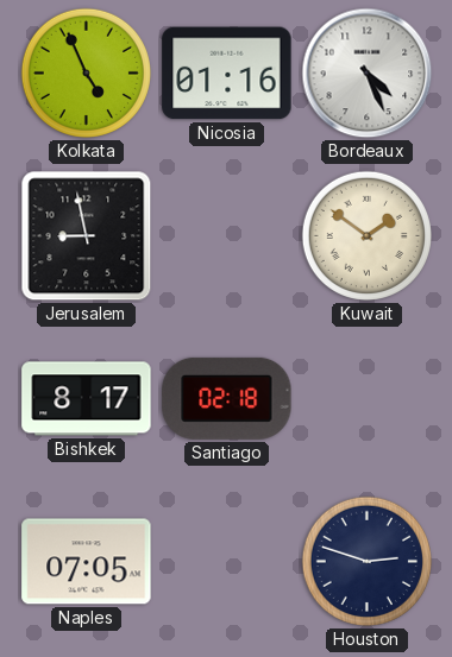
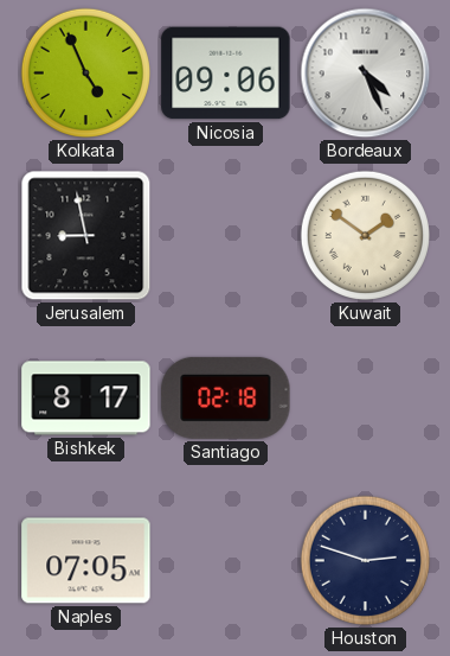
Nicosia: 01:16 -> 09:06
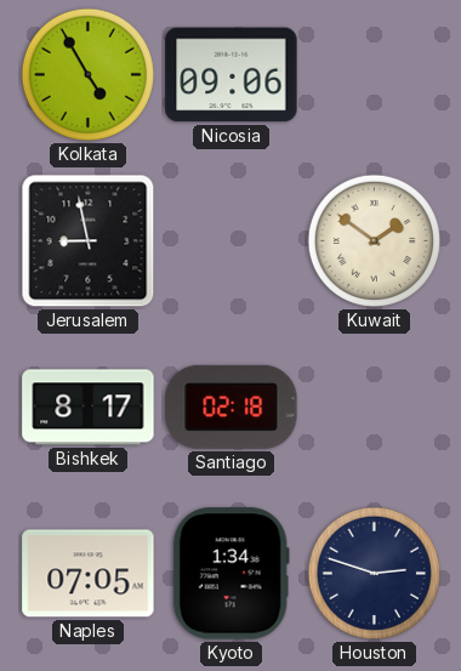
Kolkata: 4:56 -> 4:55
Bordeaux: 4:26 -> none
Kyoto: none -> 1:34
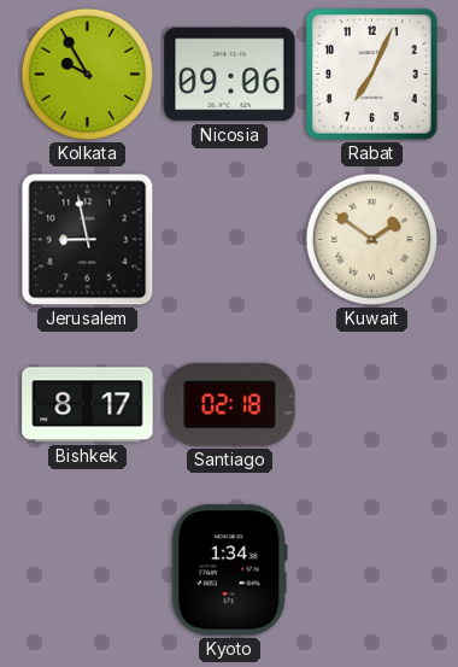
Kolkata: 4:55 -> 9:55
Rabat: none -> 7:04
Naples: 07:05 -> none
Houston: 2:48 -> none
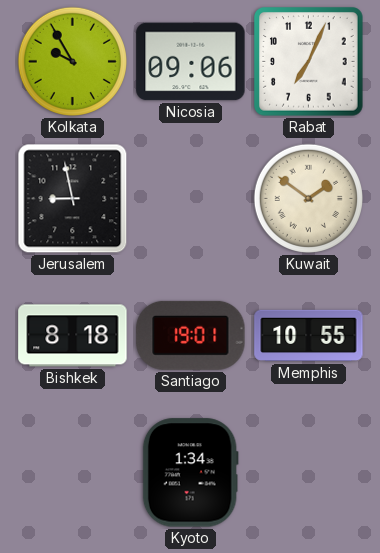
Bishkek: 8:17 -> 8:18
Santiago: 02:18 -> 19:01
Memphis: none -> 10:55
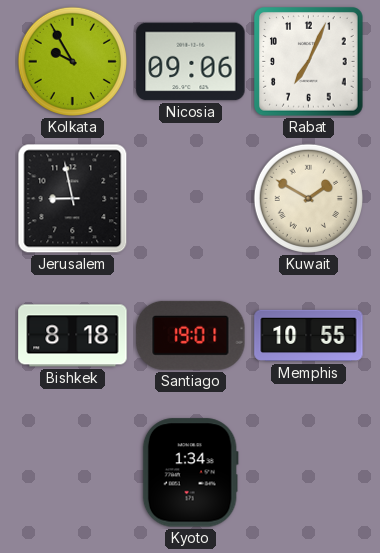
Kuwait: 1:51 -> 1:50
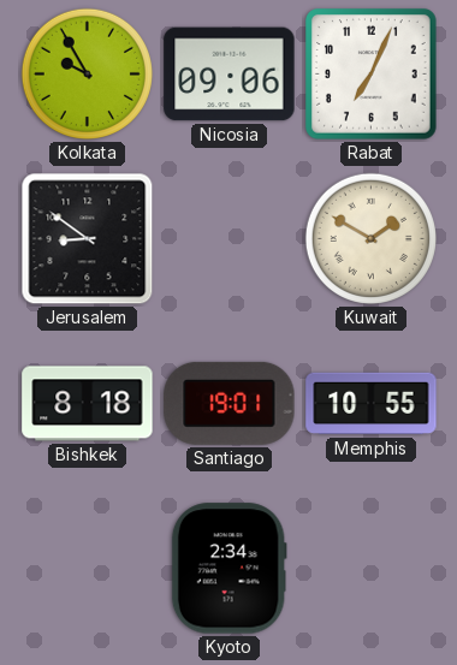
Jerusalem: 8:58 -> 8:51
Kyoto: 1:34 -> 2:34
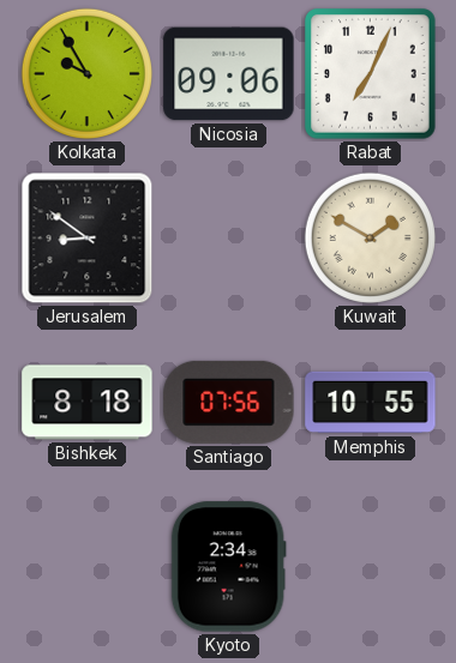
Santiago: 19:01 -> 07:56
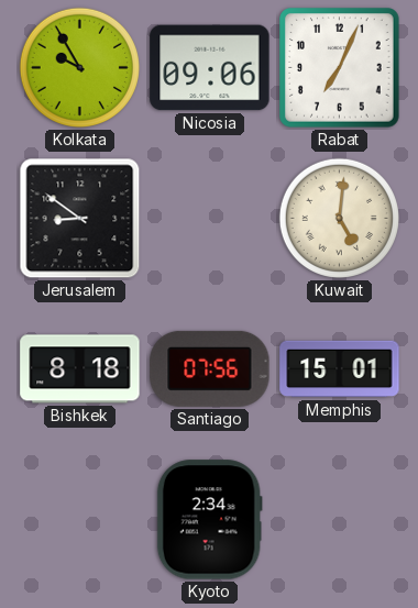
Kuwait: 1:50 -> 5:01
Memphis: 10:55 -> 15:01
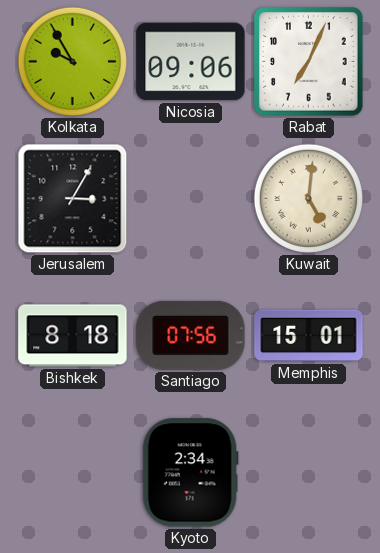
Jerusalem: 8:51 -> 3:05
